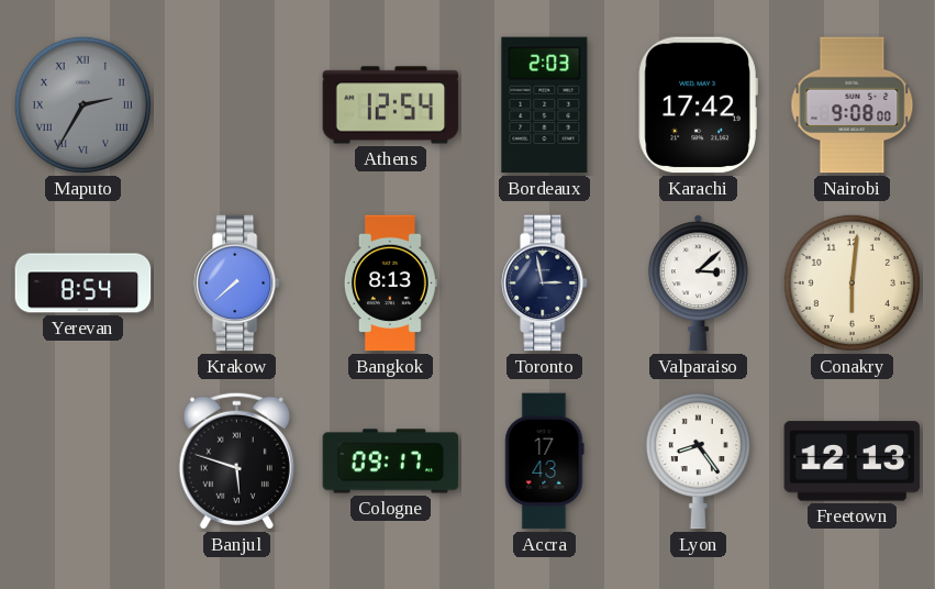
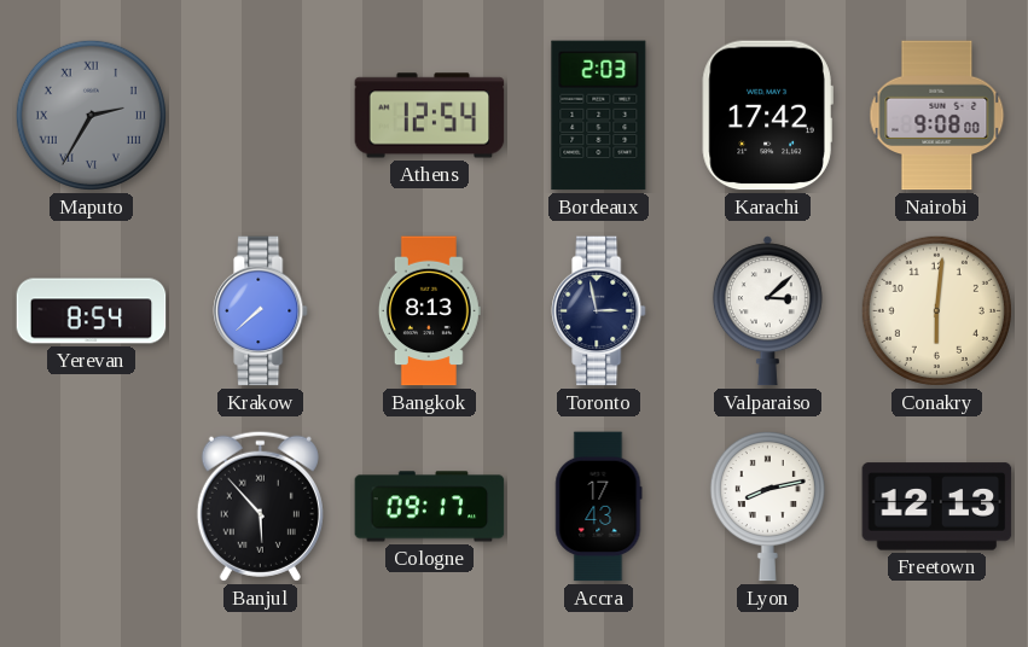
Banjul: 5:48 -> 5:53
Lyon: 8:24 -> 8:13
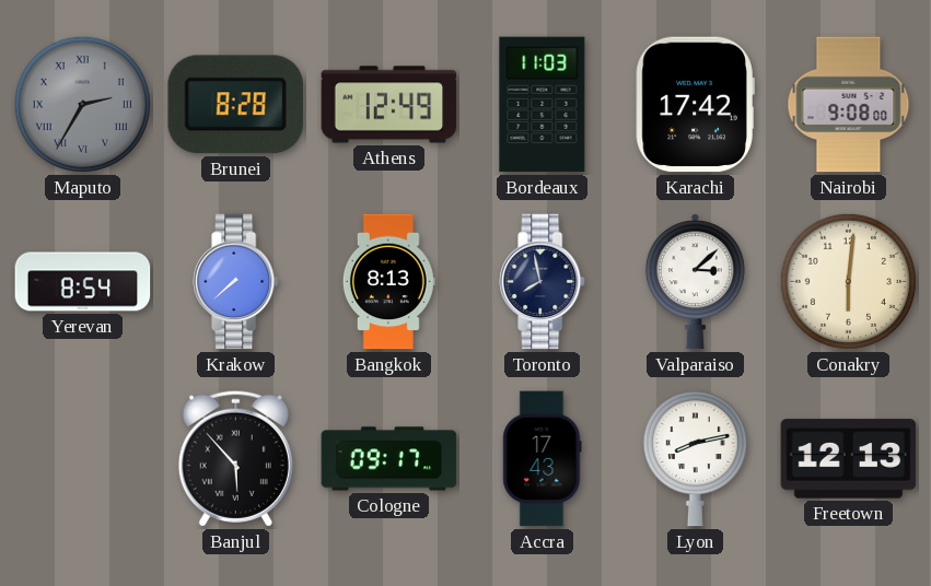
Brunei: none -> 8:28
Athens: 12:54 -> 12:49
Bordeaux: 2:03 -> 11:03
Toronto: 2:58 -> 7:58
